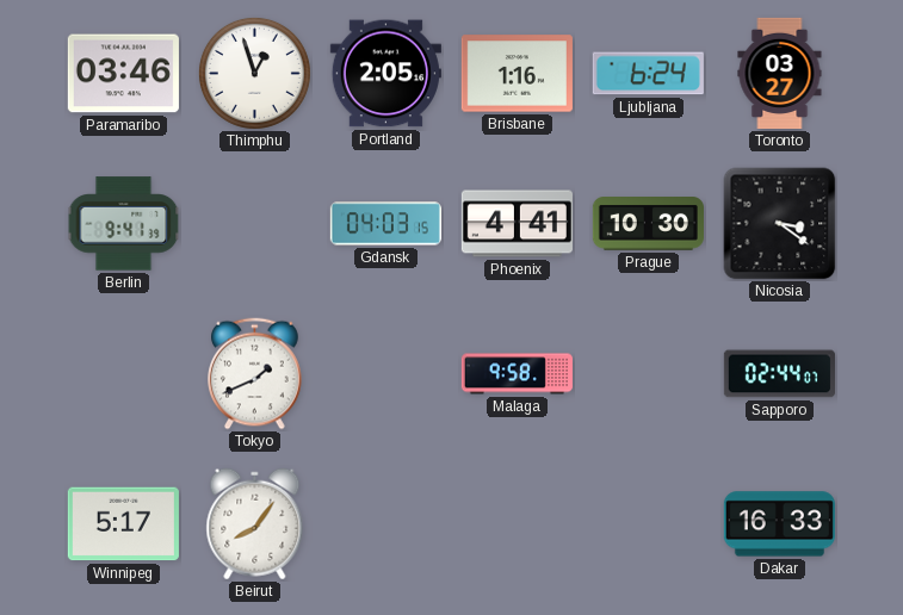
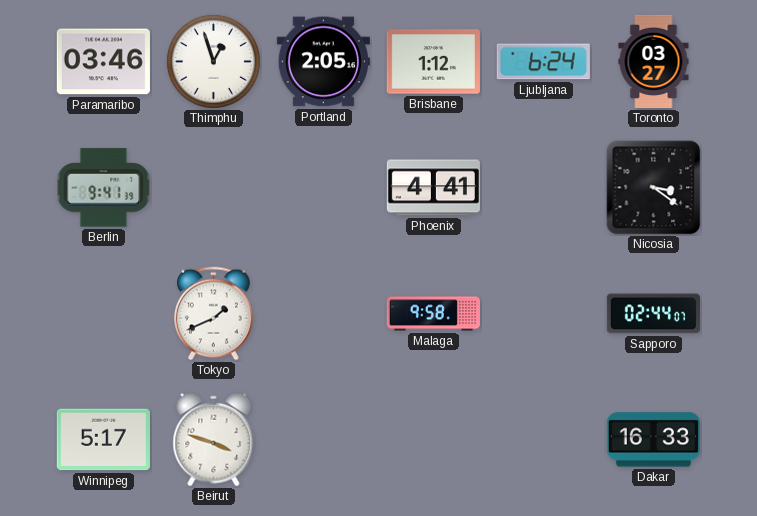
Brisbane: 1:16 -> 1:12
Gdansk: 04:03 -> none
Prague: 10:30 -> none
Beirut: 8:06 -> 3:48
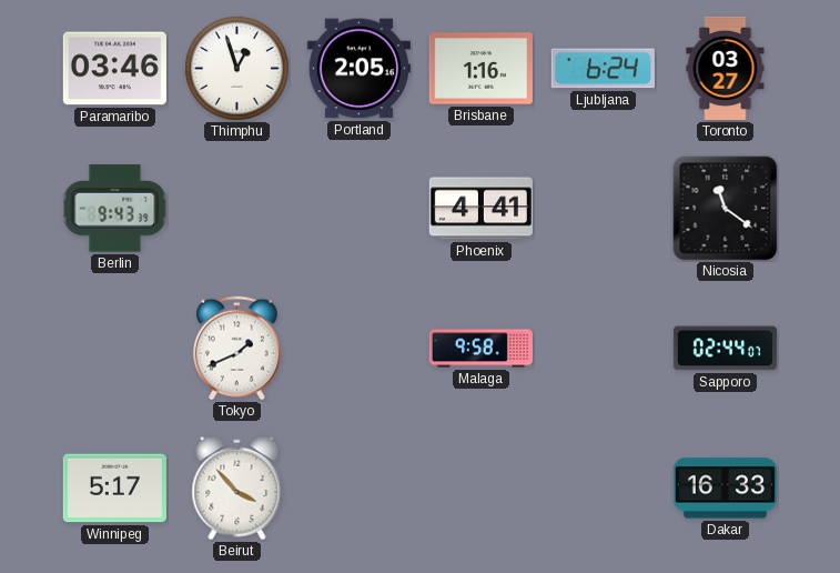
Brisbane: 1:12 -> 1:16
Berlin: 9:41 -> 9:43
Nicosia: 3:21 -> 11:21
Beirut: 3:48 -> 3:53
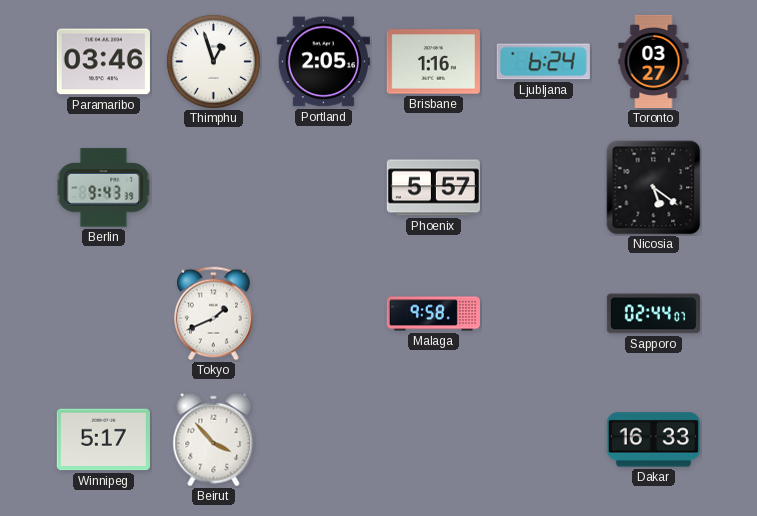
Phoenix: 4:41 -> 5:57
Nicosia: 11:21 -> 5:21
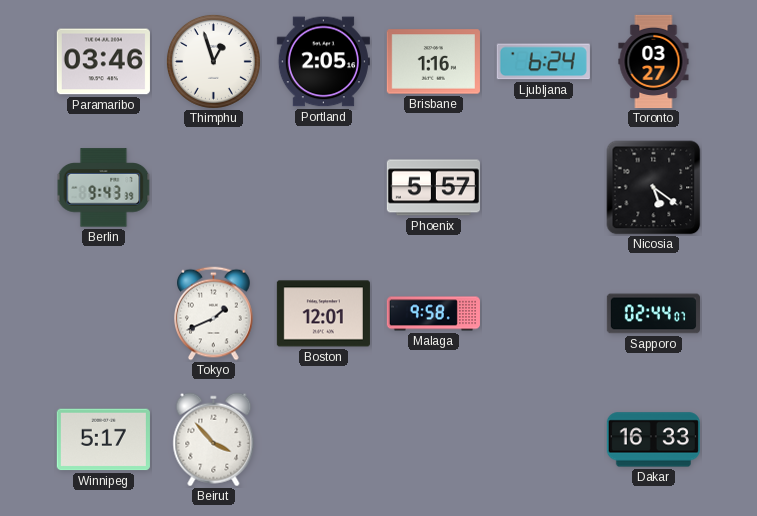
Boston: none -> 12:01
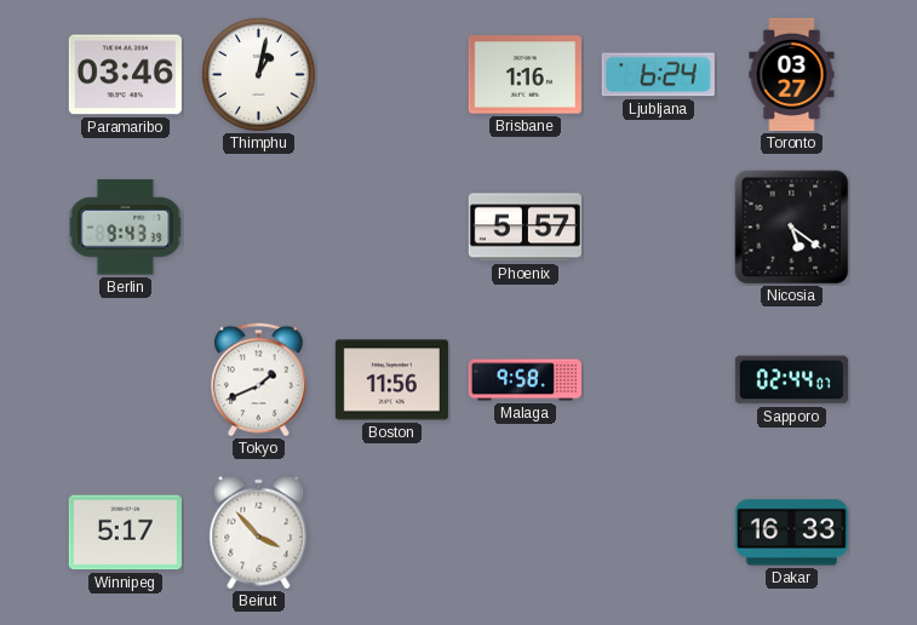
Thimphu: 12:57 -> 1:02
Portland: 2:05 -> none
Boston: 12:01 -> 11:56
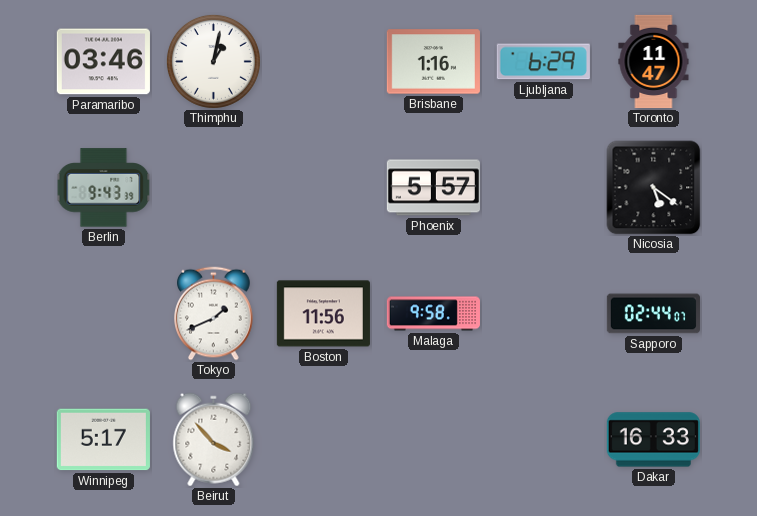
Ljubljana: 6:24 -> 6:29
Toronto: 03:27 -> 11:47
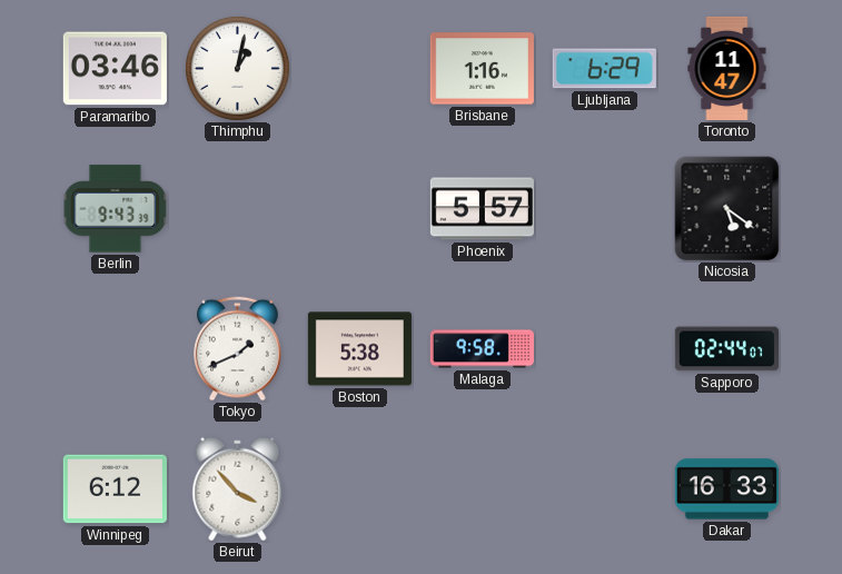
Boston: 11:56 -> 5:38
Winnipeg: 5:17 -> 6:12
